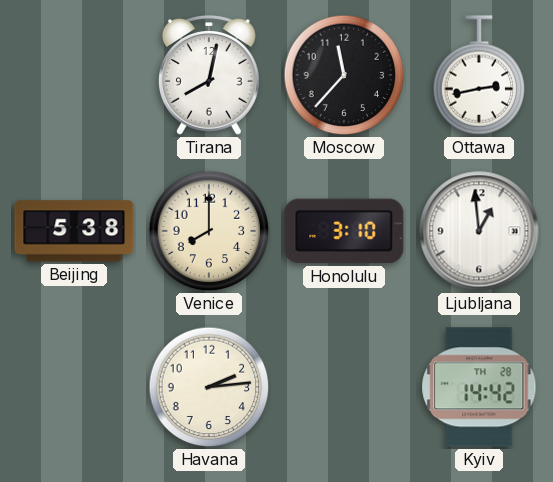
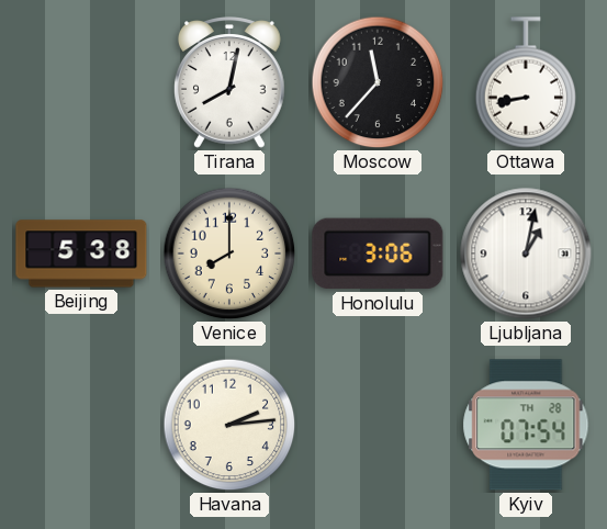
Ottawa: 2:43 -> 8:43
Honolulu: 3:10 -> 3:06
Ljubljana: 12:59 -> 1:02
Kyiv: 14:42 -> 07:54
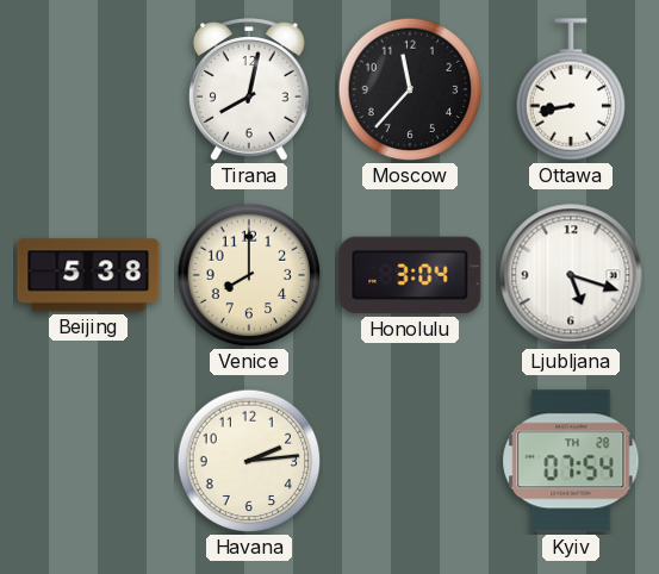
Honolulu: 3:06 -> 3:04
Ljubljana: 1:02 -> 5:18
